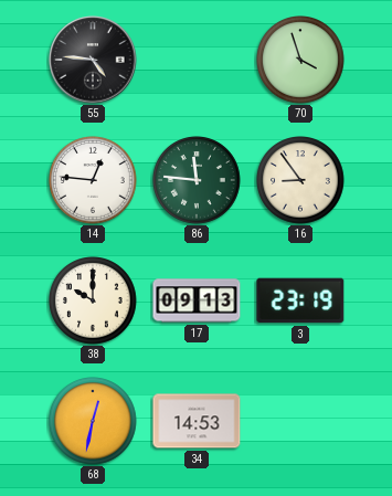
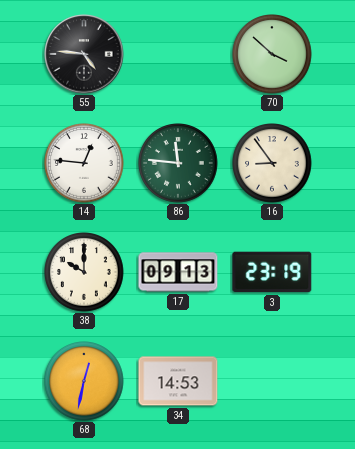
70: 3:57 -> 3:52
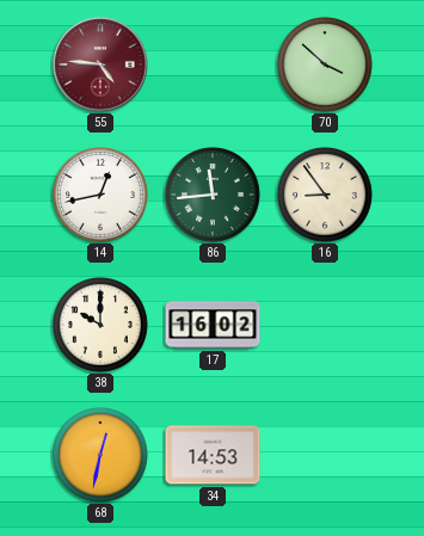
55 dial: black -> burgundy
14: 12:46 -> 12:43
86: 11:46 -> 11:44
17: 09:13 -> 16:02
3: 23:19 -> none
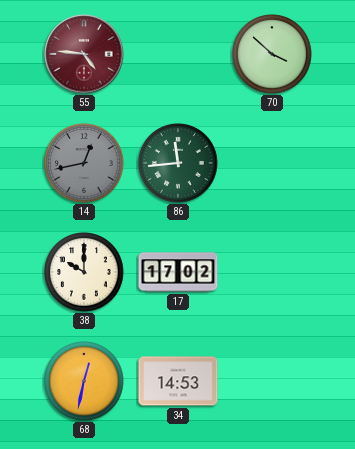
14 dial: white -> grey
16: 8:54 -> none
17: 16:02 -> 17:02
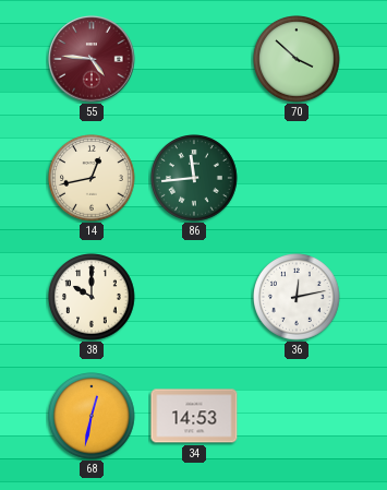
14 dial: grey -> cream
17: 17:02 -> none
36: none -> 12:13
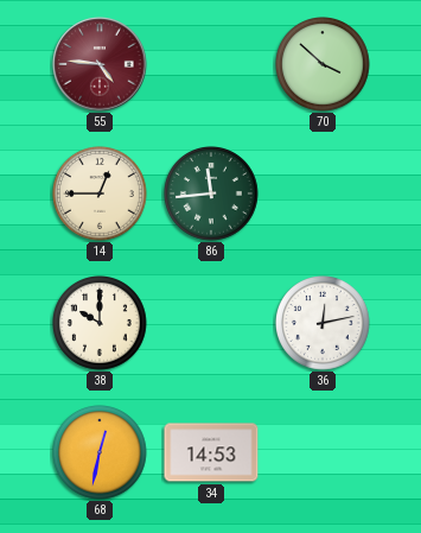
14: 12:43 -> 12:45
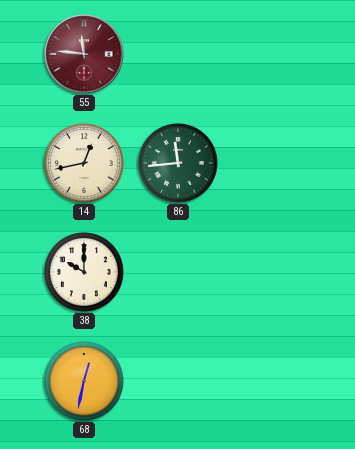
55: 4:46 -> 11:46
70: 3:52 -> none
14: 12:45 -> 12:43
36: 12:13 -> none
34: 14:53 -> none
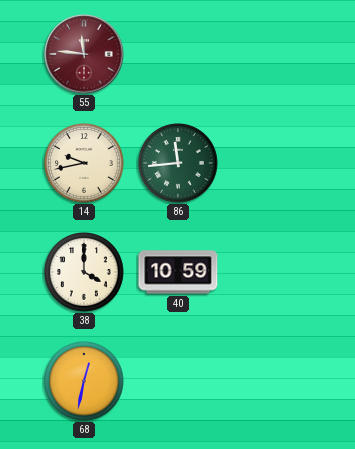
14: 12:43 -> 9:43
38: 10:00 -> 4:00
40: none -> 10:59
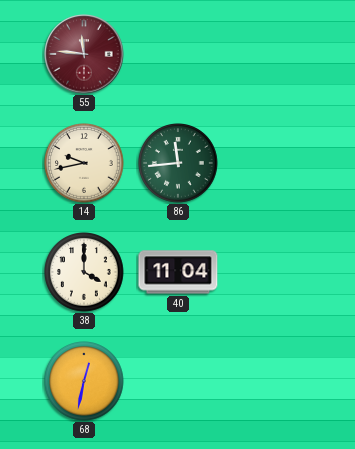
40: 10:59 -> 11:04
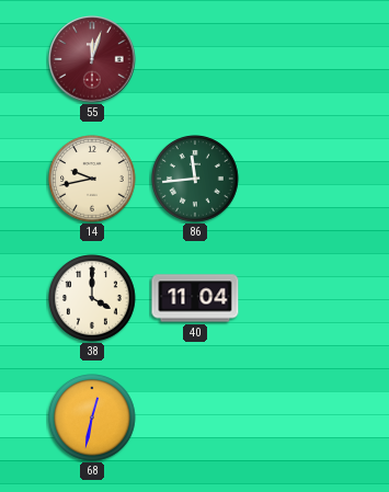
55: 11:46 -> 12:03
